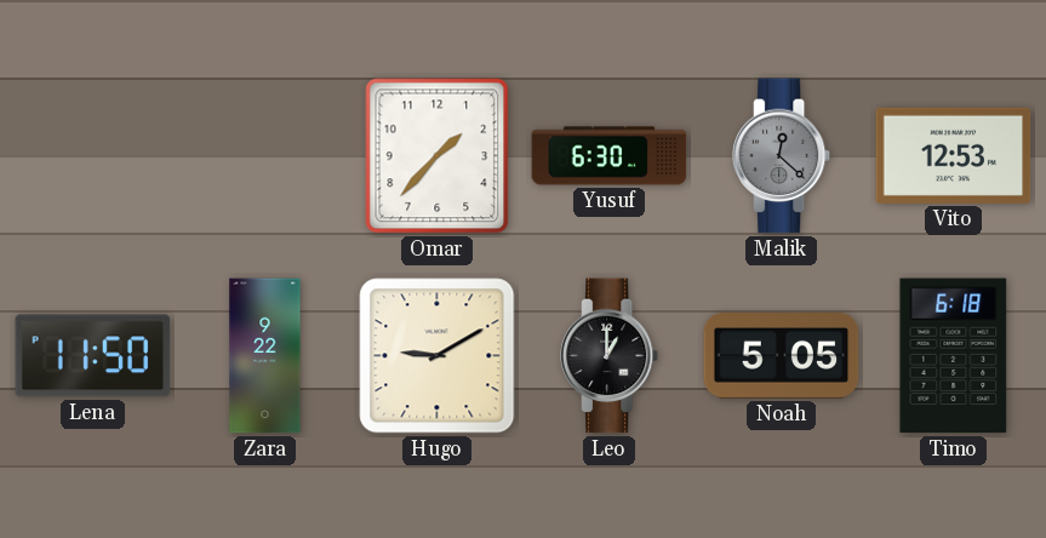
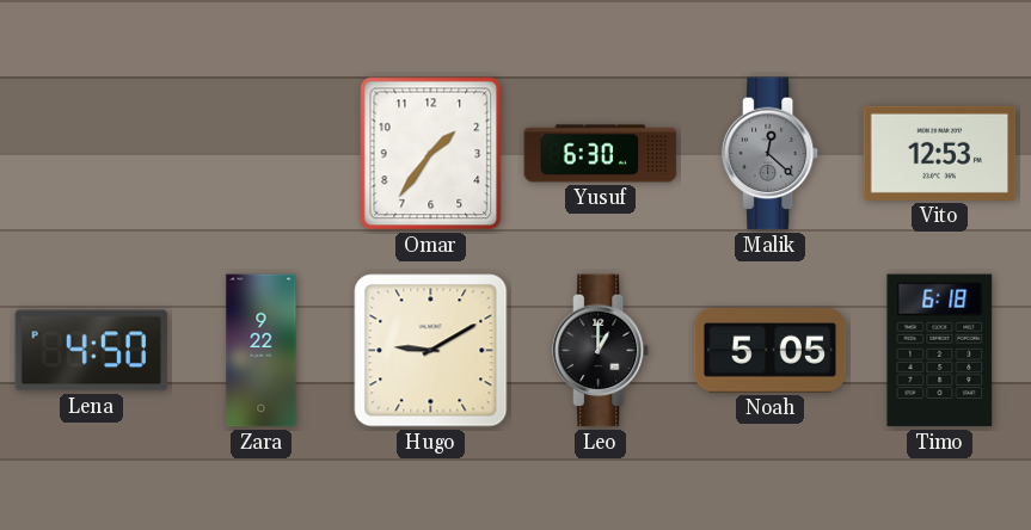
Omar: 1:37 -> 1:36
Lena: 11:50 -> 4:50
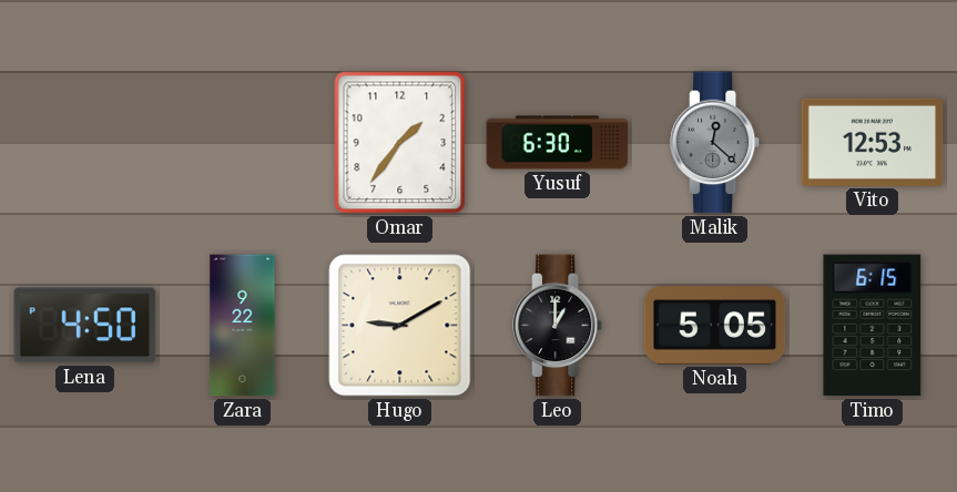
Timo: 6:18 -> 6:15
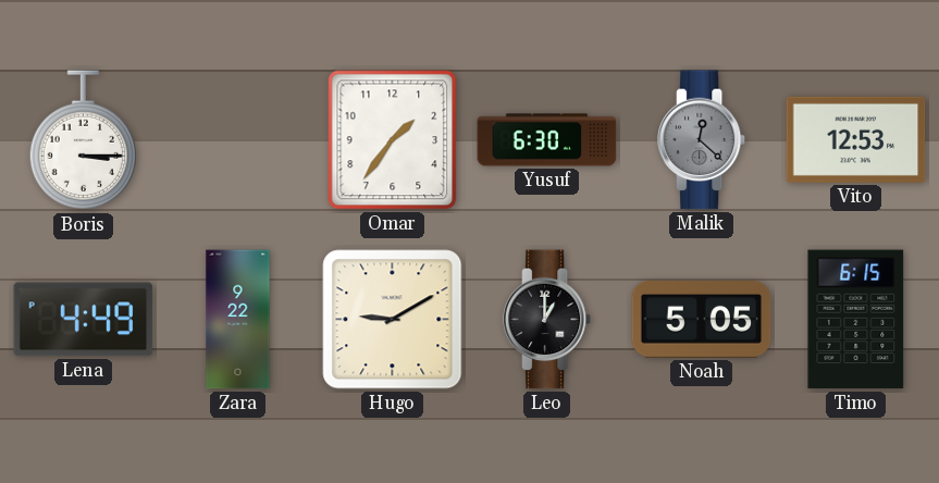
Boris: none -> 3:15
Lena: 4:50 -> 4:49
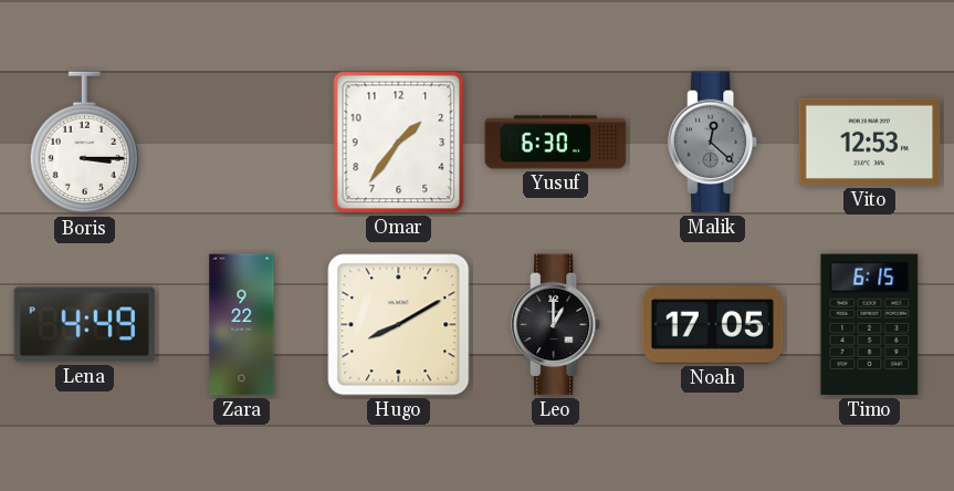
Hugo: 9:10 -> 8:10
Noah: 5:05 -> 17:05
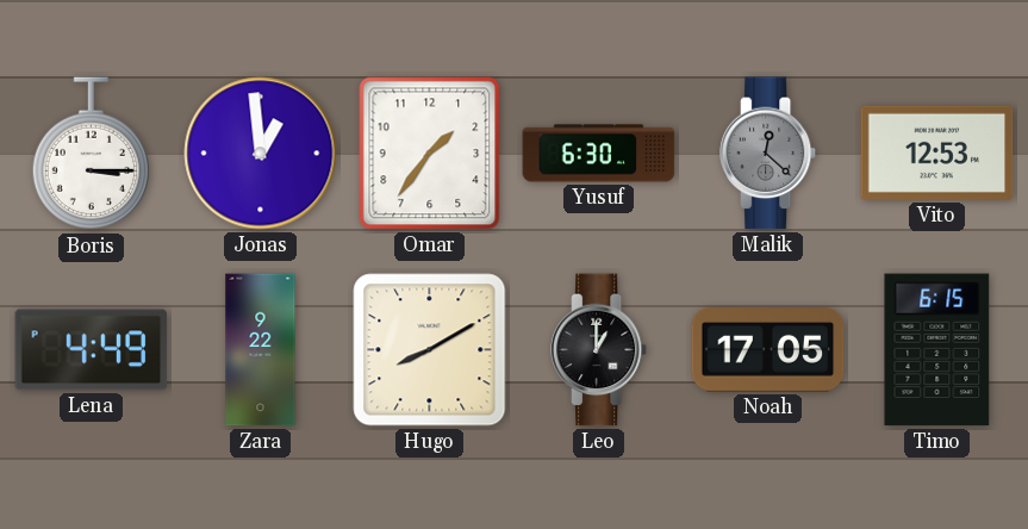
Jonas: none -> 12:59
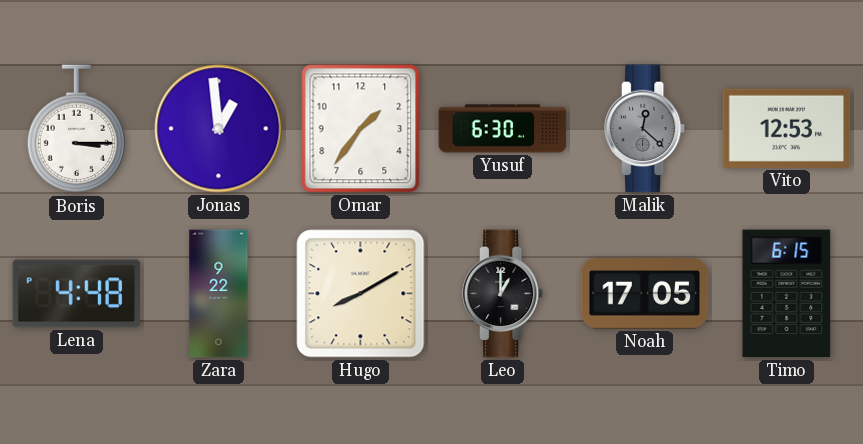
Lena: 4:49 -> 4:48
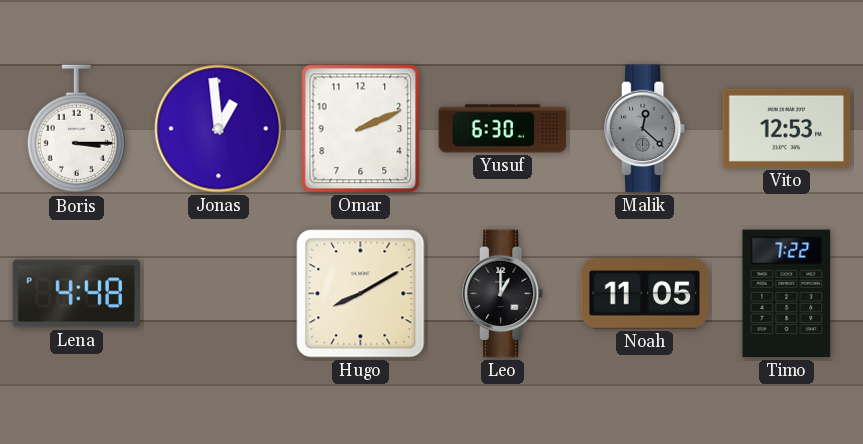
Omar: 1:36 -> 2:11
Zara: 9:22 -> none
Noah: 17:05 -> 11:05
Timo: 6:15 -> 7:22
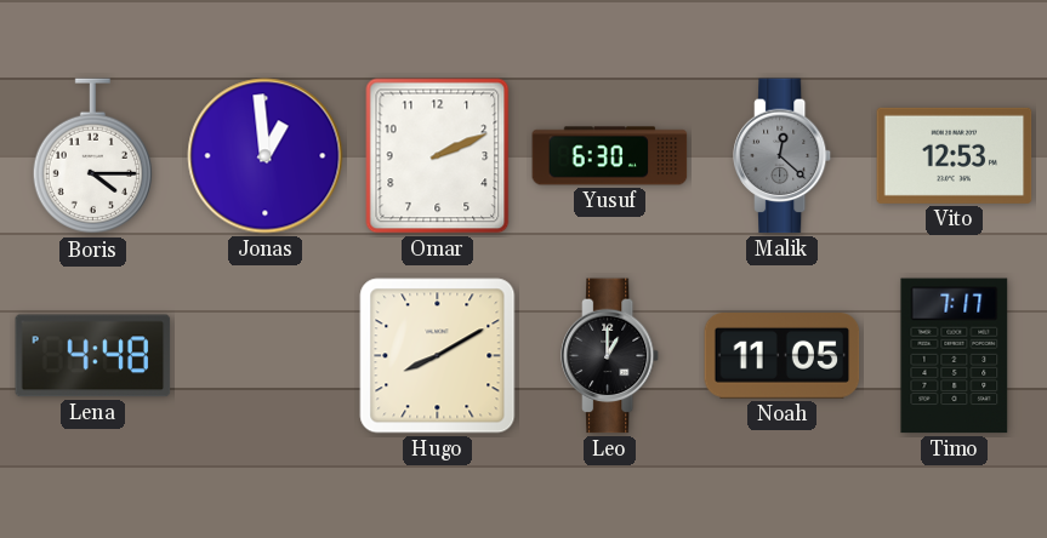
Boris: 3:15 -> 4:15
Timo: 7:22 -> 7:17
